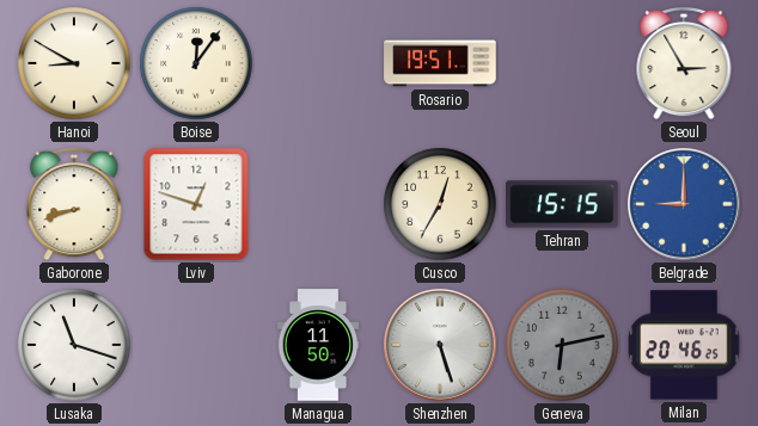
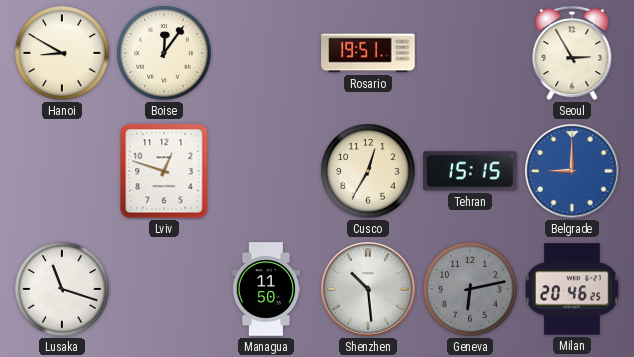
Gaborone: 8:42 -> none
Shenzhen: 5:27 -> 10:29
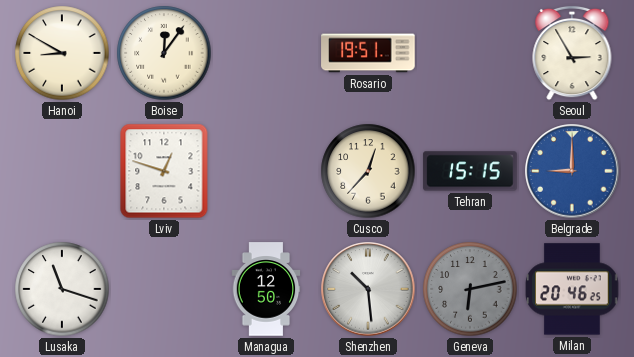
Cusco: 12:35 -> 12:37
Managua: 11:50 -> 12:50
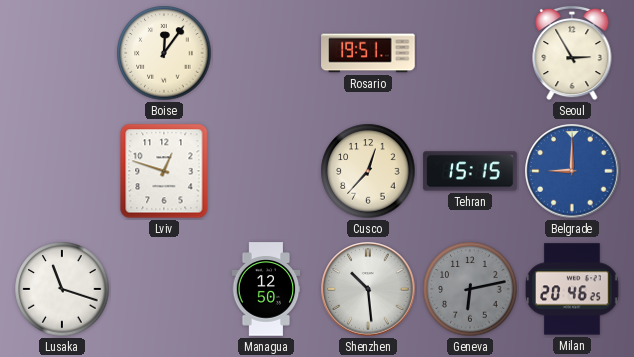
Hanoi: 8:50 -> none
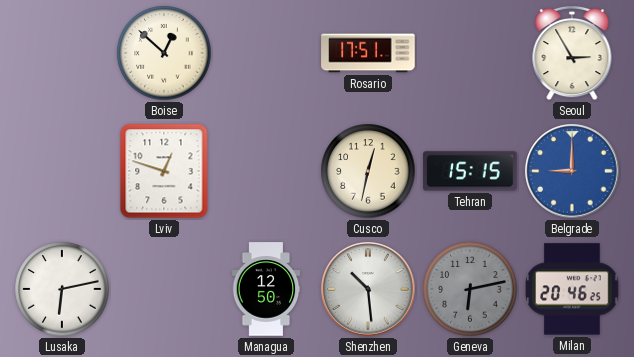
Boise: 12:06 -> 12:52
Rosario: 19:51 -> 17:51
Cusco: 12:37 -> 12:32
Lusaka: 11:18 -> 6:13
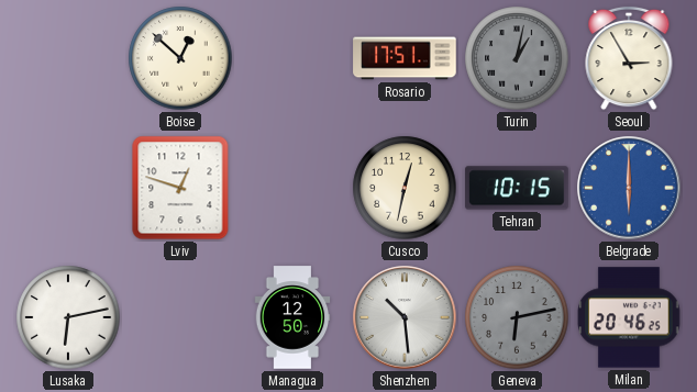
Turin: none -> 1:02
Tehran: 15:15 -> 10:15
Belgrade: 9:00 -> 6:00
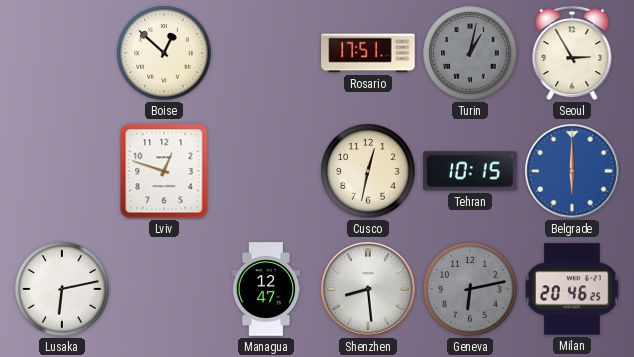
Managua: 12:50 -> 12:47
Shenzhen: 10:29 -> 8:29
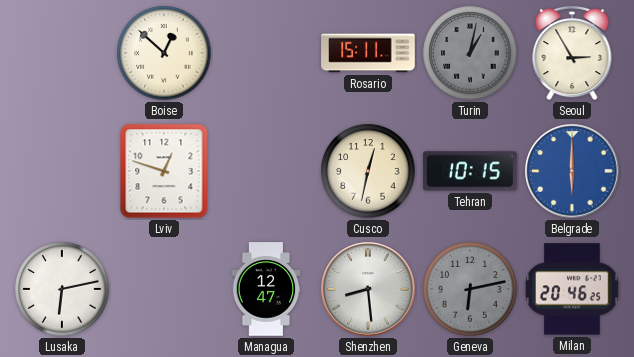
Rosario: 17:51 -> 15:11
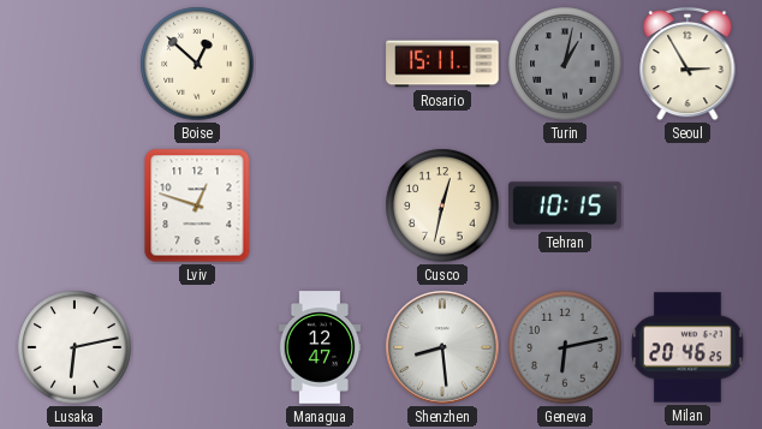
Belgrade: 6:00 -> none
